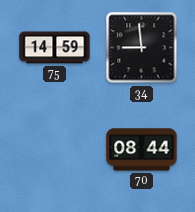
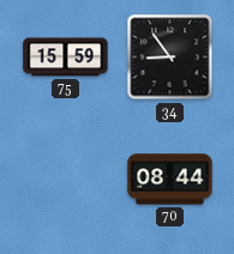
75: 14:59 -> 15:59
34: 8:59 -> 8:54
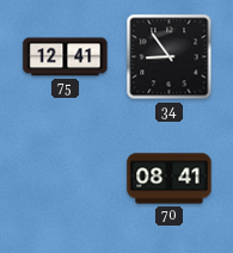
75: 15:59 -> 12:41
70: 08:44 -> 08:41
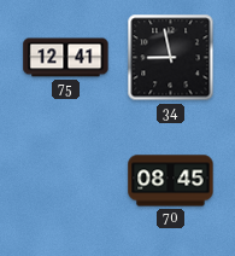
34: 8:54 -> 8:58
70: 08:41 -> 08:45
